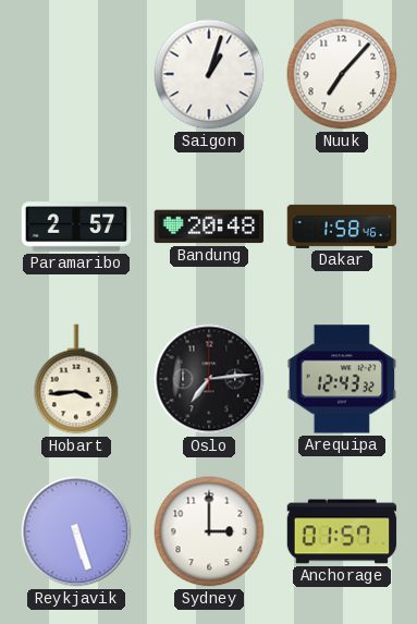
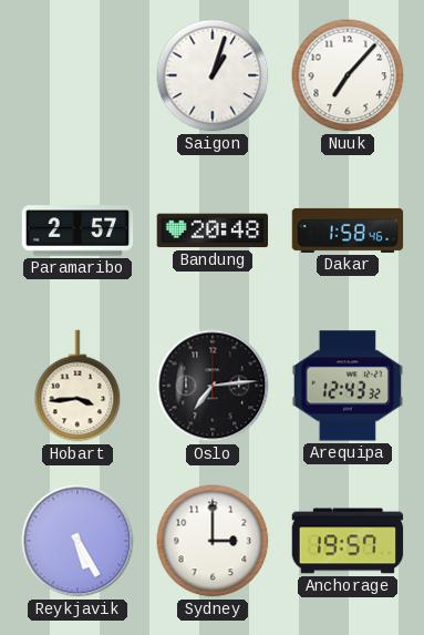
Reykjavik: 5:27 -> 5:25
Anchorage: 01:57 -> 19:57
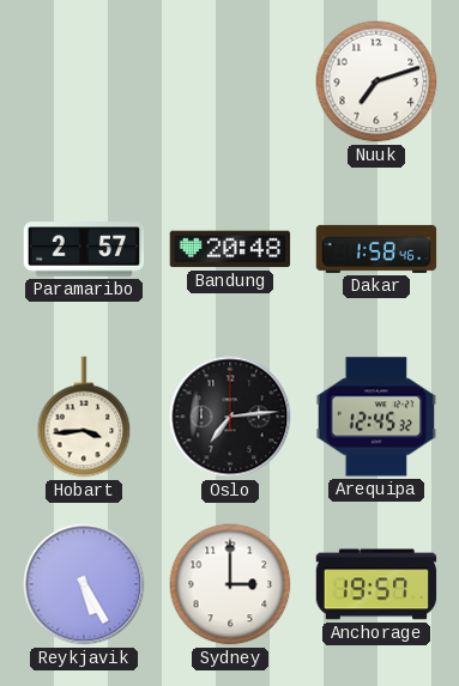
Saigon: 1:03 -> none
Nuuk: 7:07 -> 7:12
Arequipa: 12:43 -> 12:45
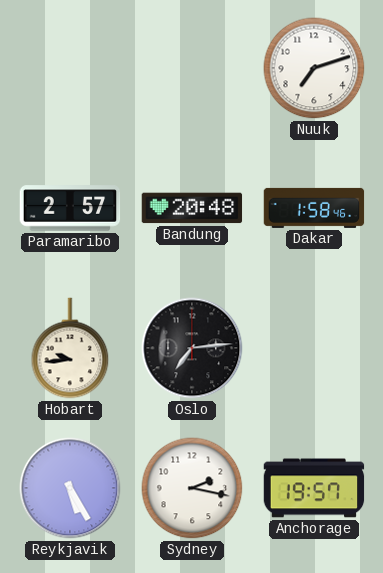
Hobart: 3:44 -> 9:44
Arequipa: 12:45 -> none
Sydney: 3:00 -> 2:17
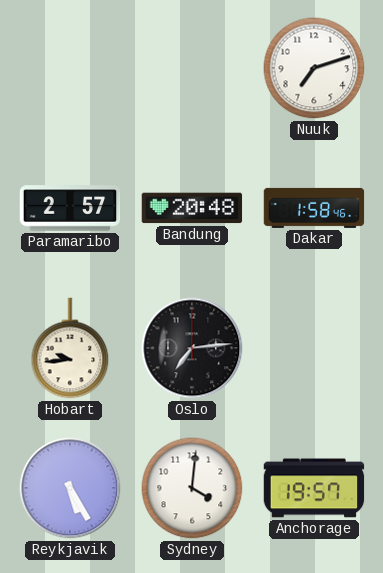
Sydney: 2:17 -> 4:01
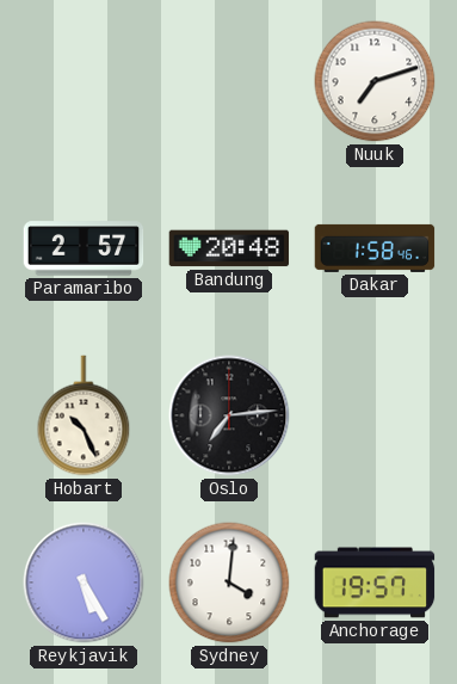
Hobart: 9:44 -> 10:26
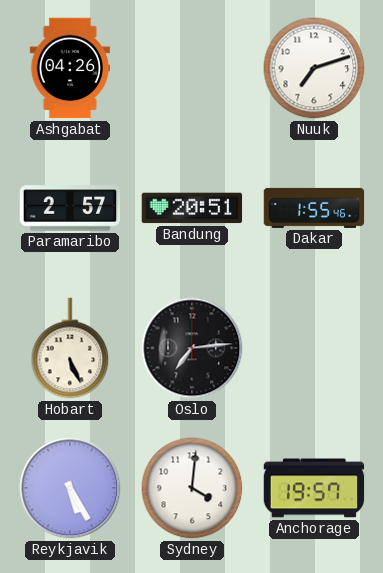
Ashgabat: none -> 04:26
Bandung: 20:48 -> 20:51
Dakar: 1:58 -> 1:55
Hobart: 10:26 -> 5:26
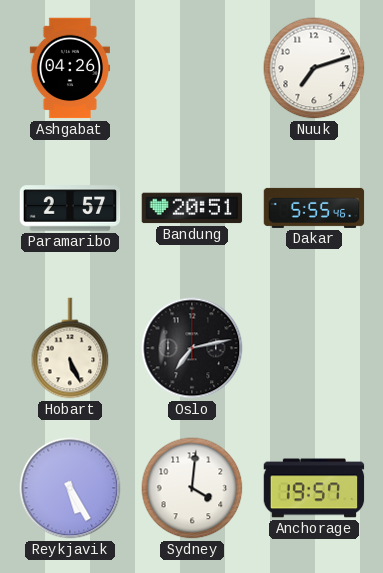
Dakar: 1:55 -> 5:55
Oslo: 7:14 -> 7:13
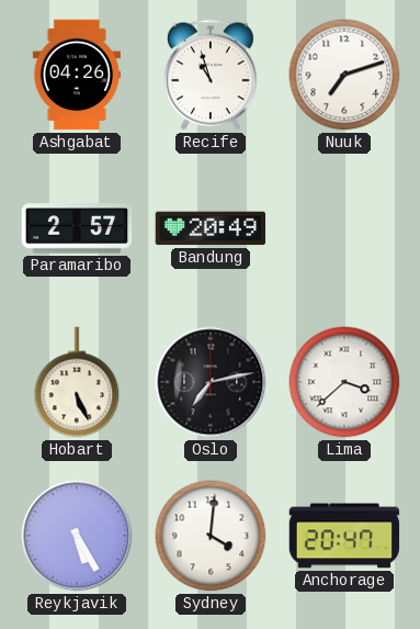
Recife: none -> 10:57
Bandung: 20:51 -> 20:49
Dakar: 5:55 -> none
Lima: none -> 3:38
Anchorage: 19:57 -> 20:47
